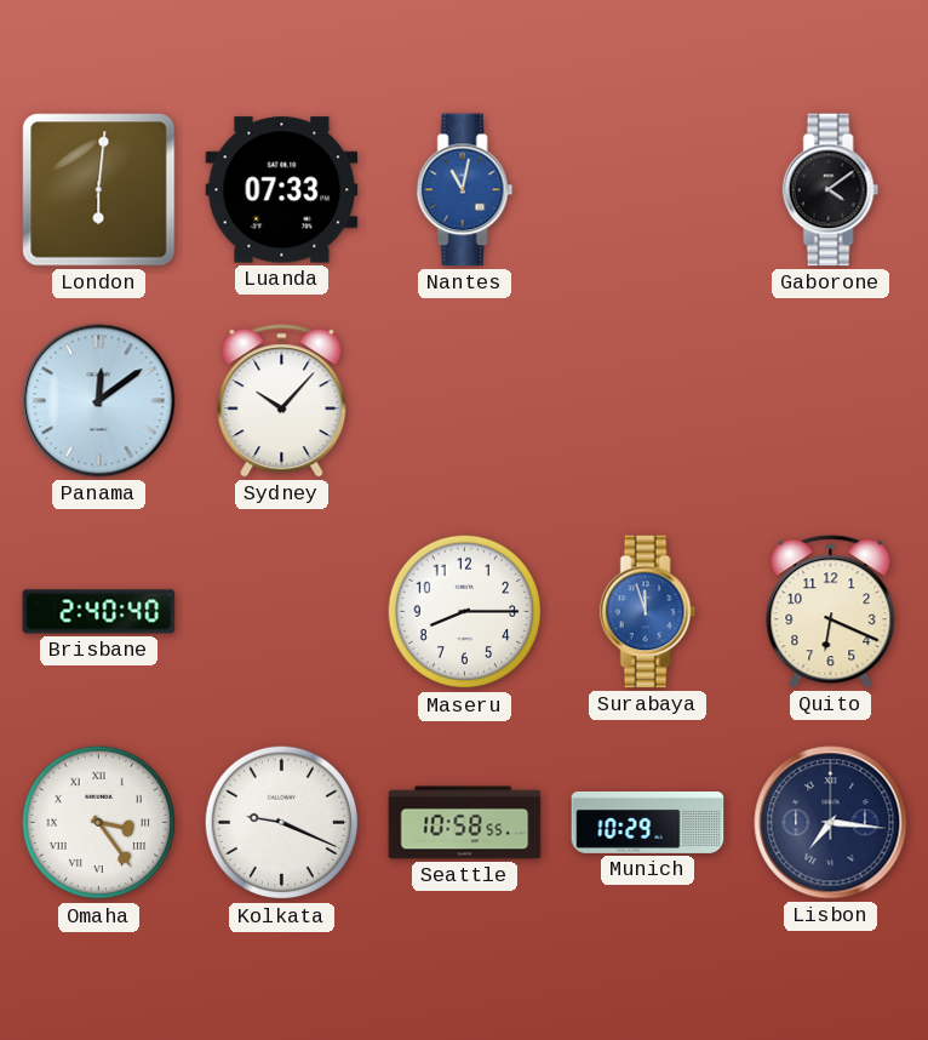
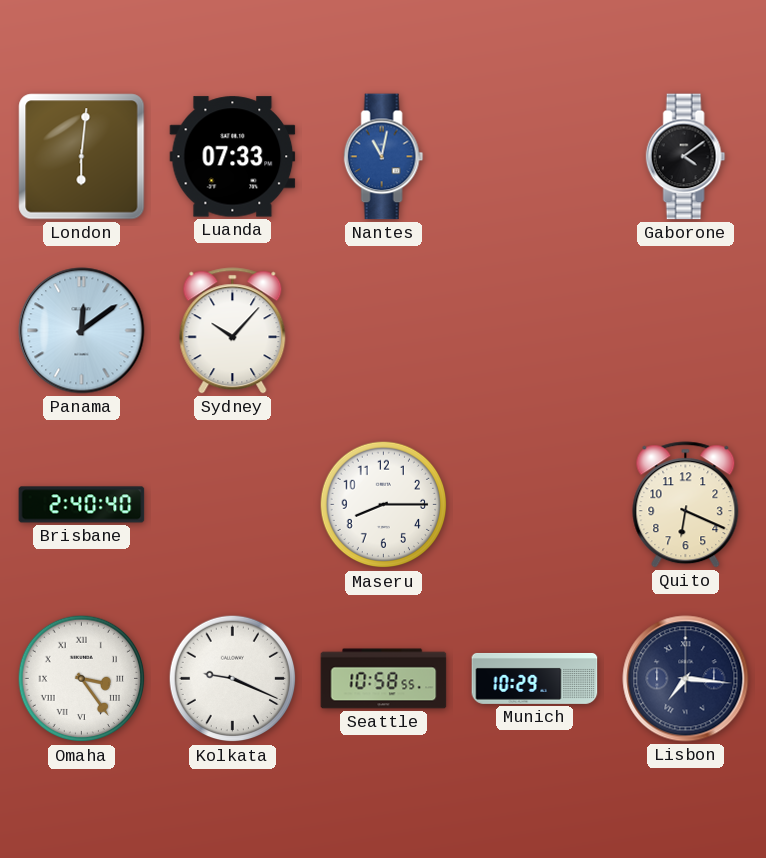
Surabaya: 11:57 -> none
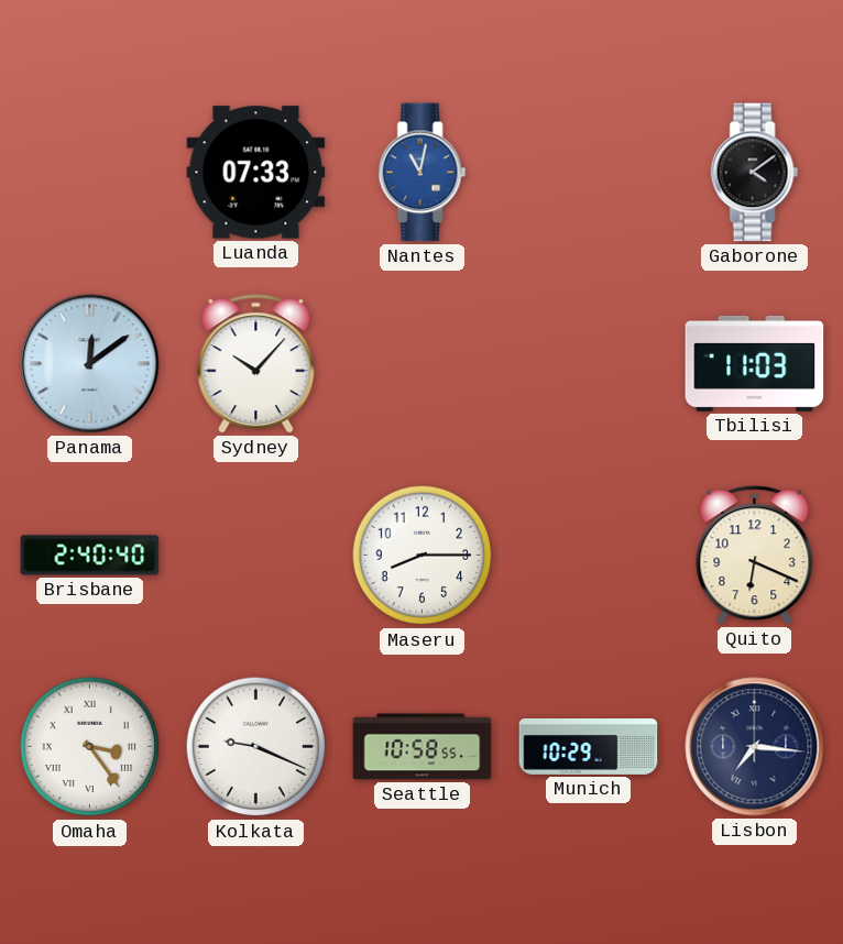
London: 6:01 -> none
Tbilisi: none -> 11:03
